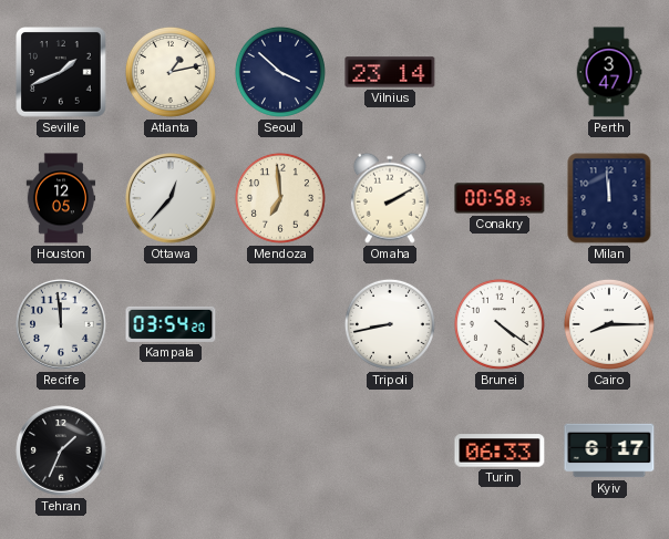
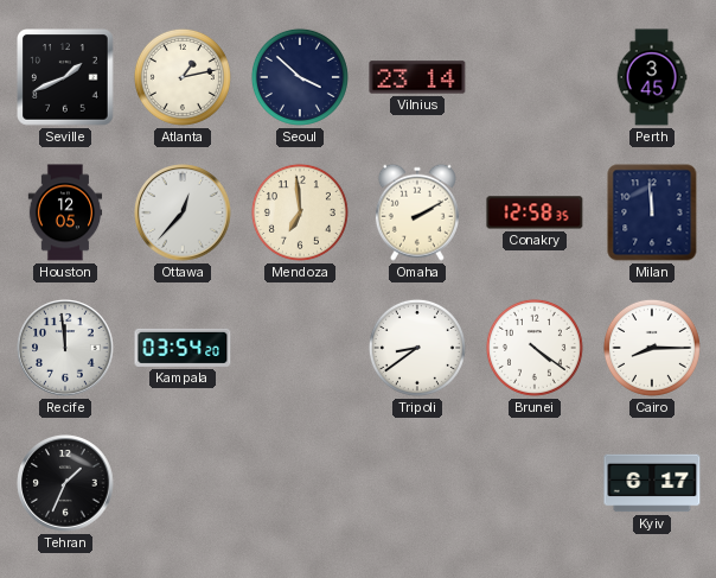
Perth: 3:47 -> 3:45
Conakry: 00:58 -> 12:58
Tripoli: 8:43 -> 8:39
Turin: 06:33 -> none
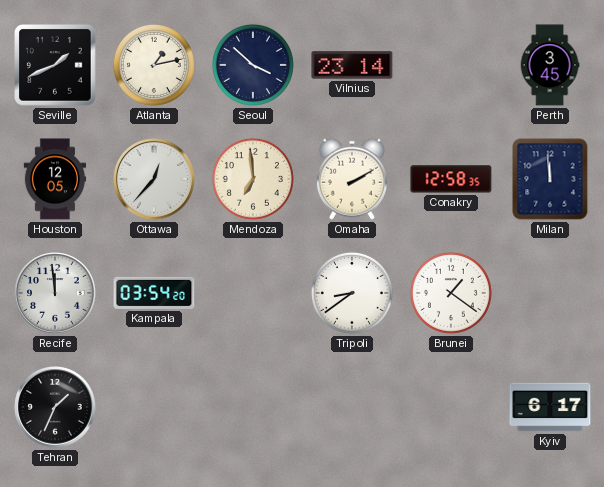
Brunei: 4:21 -> 1:21
Cairo: 8:15 -> none
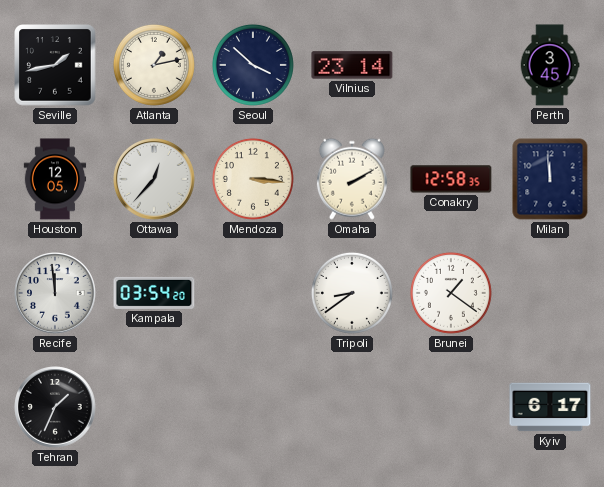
Seville: 1:41 -> 1:43
Mendoza: 6:59 -> 3:16
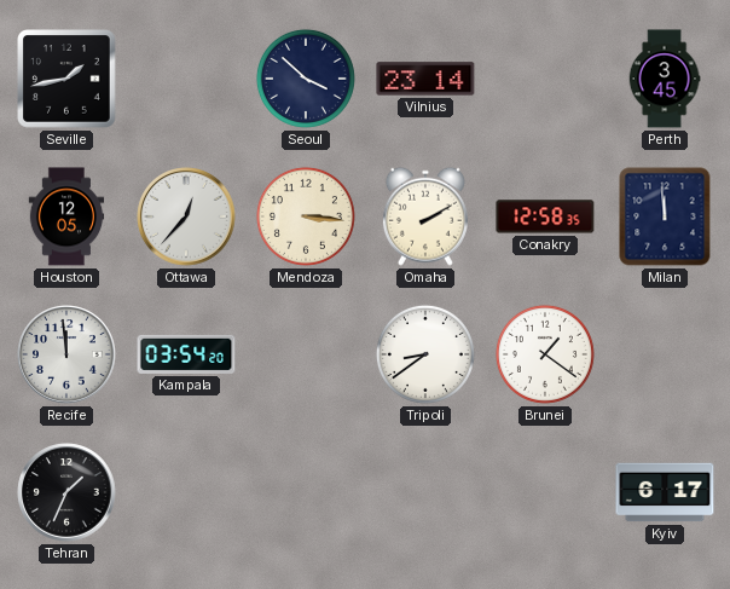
Atlanta: 1:13 -> none
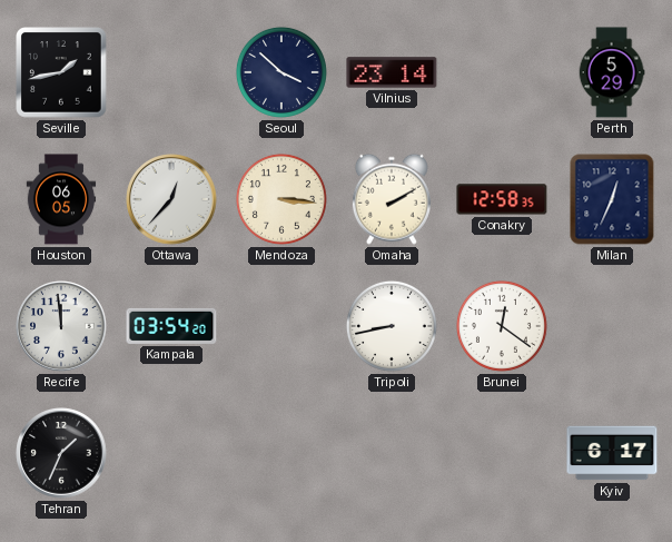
Perth: 3:45 -> 5:29
Houston: 12:05 -> 06:05
Milan: 11:59 -> 12:34
Tripoli: 8:39 -> 8:43
Brunei: 1:21 -> 12:21
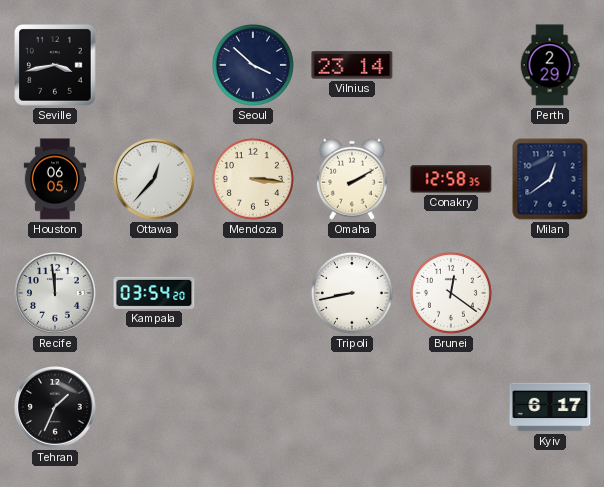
Seville: 1:43 -> 3:43
Perth: 5:29 -> 2:29
Milan: 12:34 -> 12:39
